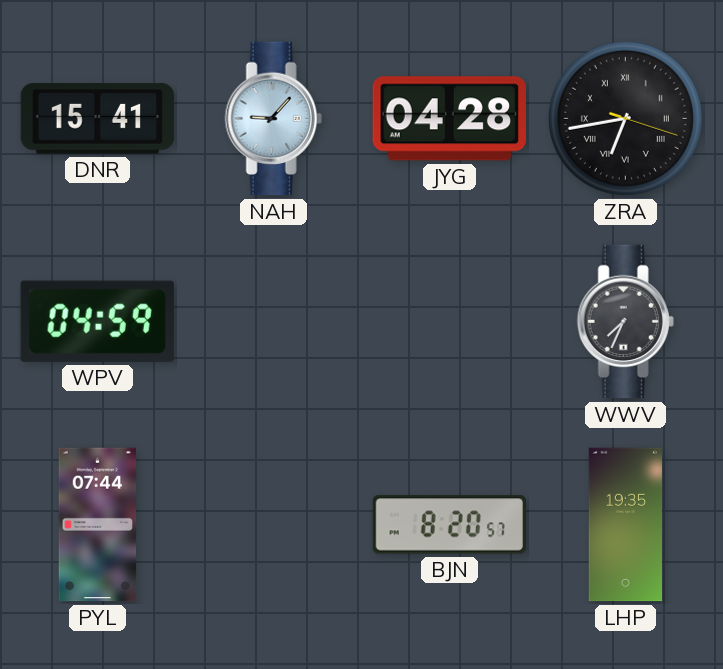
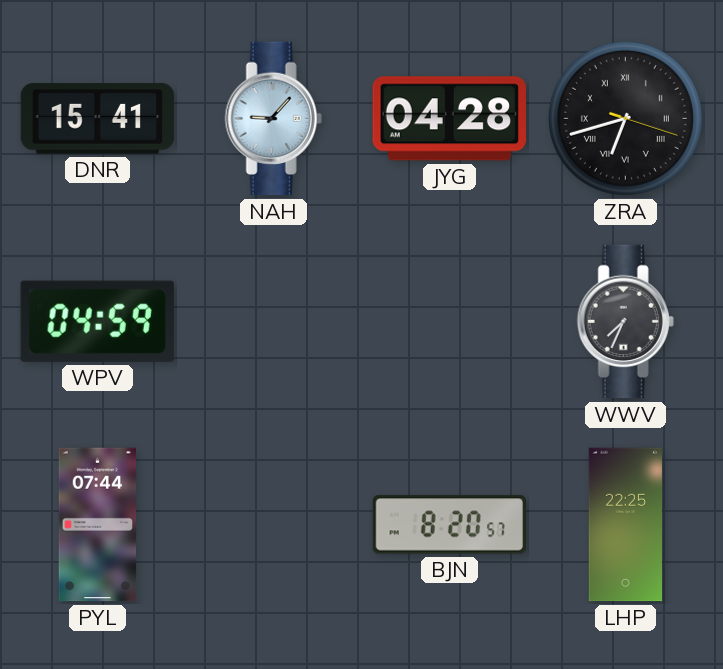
ZRA: 6:43 -> 6:42
LHP: 19:35 -> 22:25
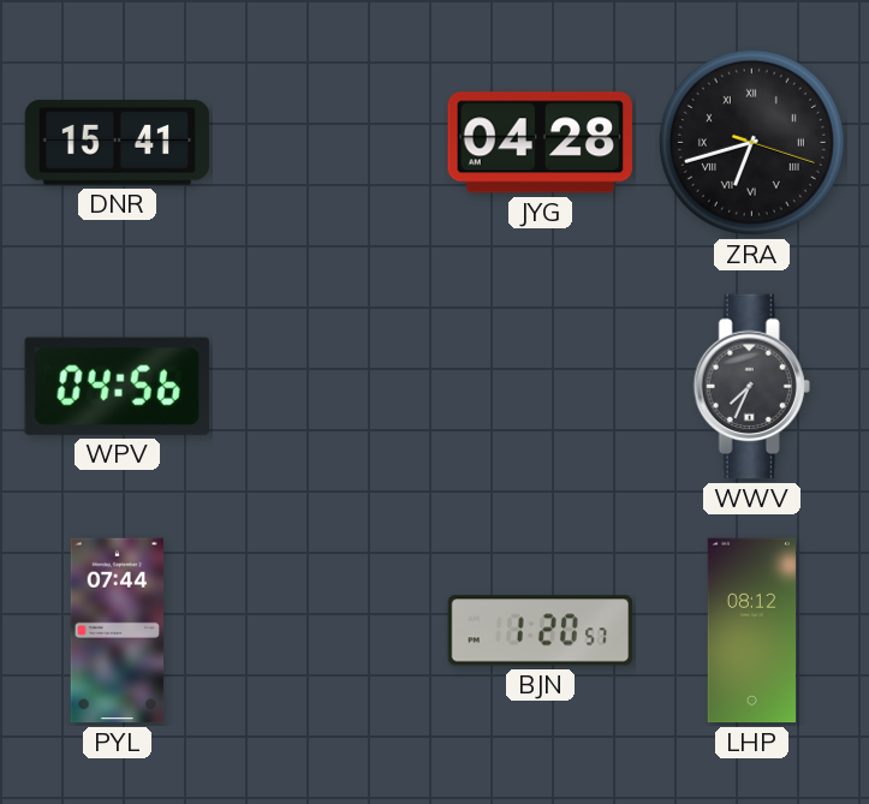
NAH: 9:07 -> none
WPV: 04:59 -> 04:56
BJN: 8:20 -> 1:20
LHP: 22:25 -> 08:12
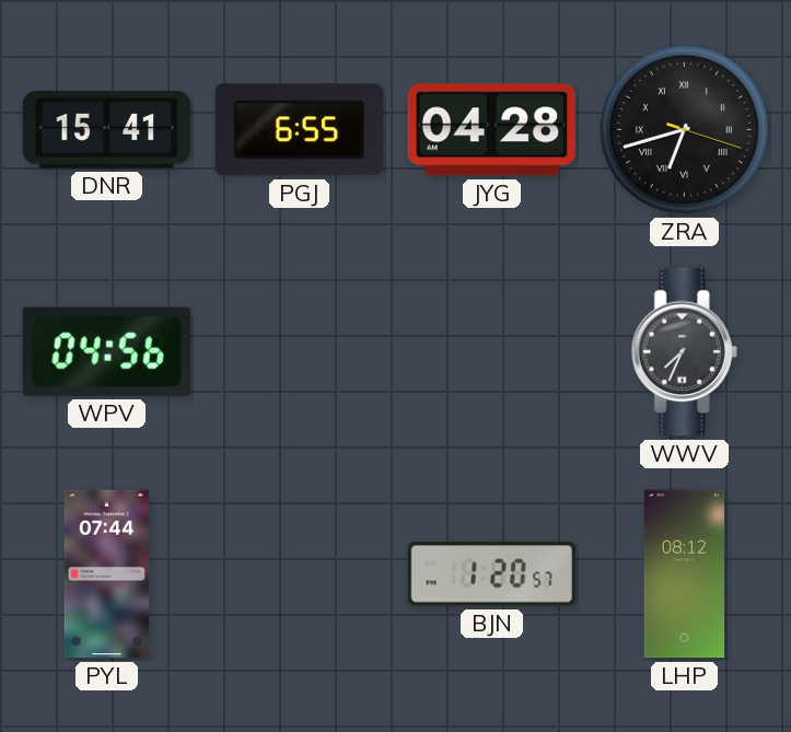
PGJ: none -> 6:55
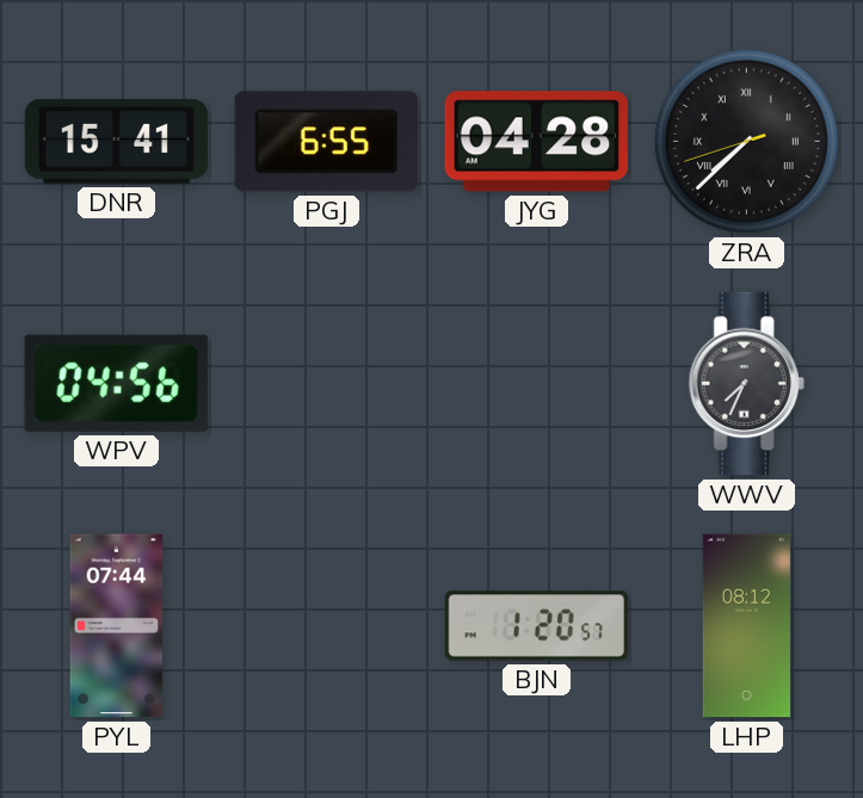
ZRA: 6:42 -> 7:37
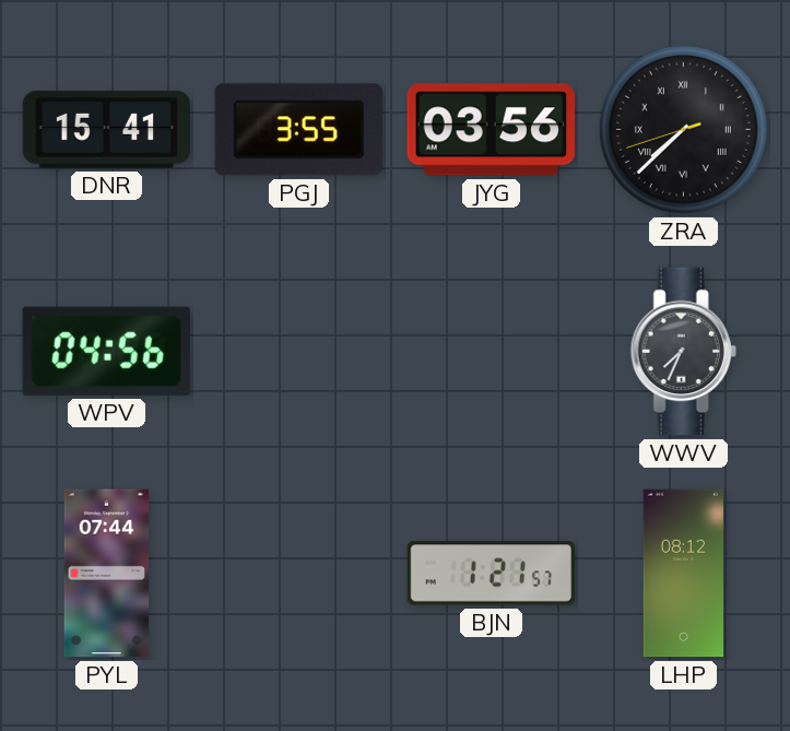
PGJ: 6:55 -> 3:55
JYG: 04:28 -> 03:56
BJN: 1:20 -> 1:21
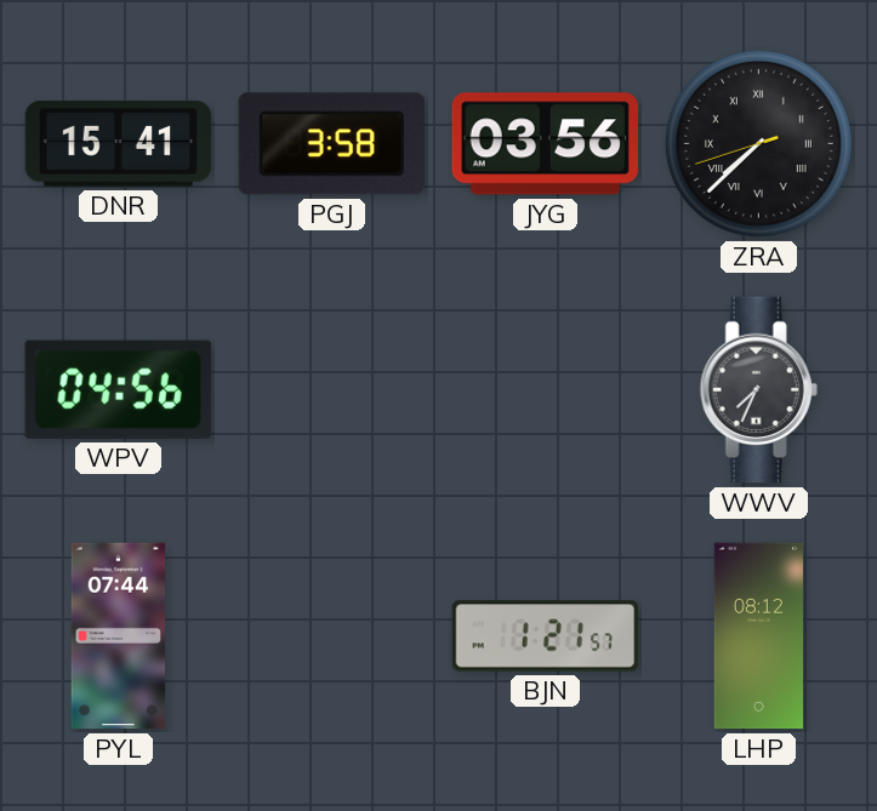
PGJ: 3:55 -> 3:58
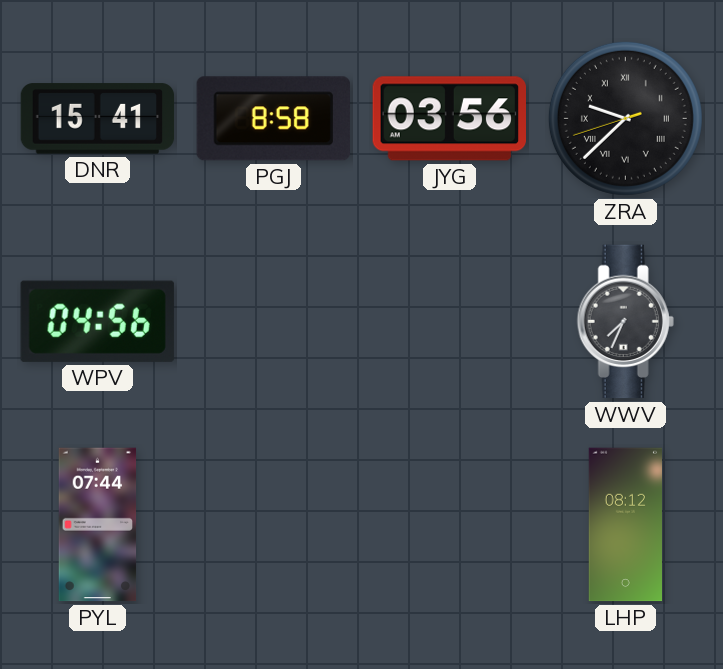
PGJ: 3:58 -> 8:58
ZRA: 7:37 -> 9:37
BJN: 1:21 -> none
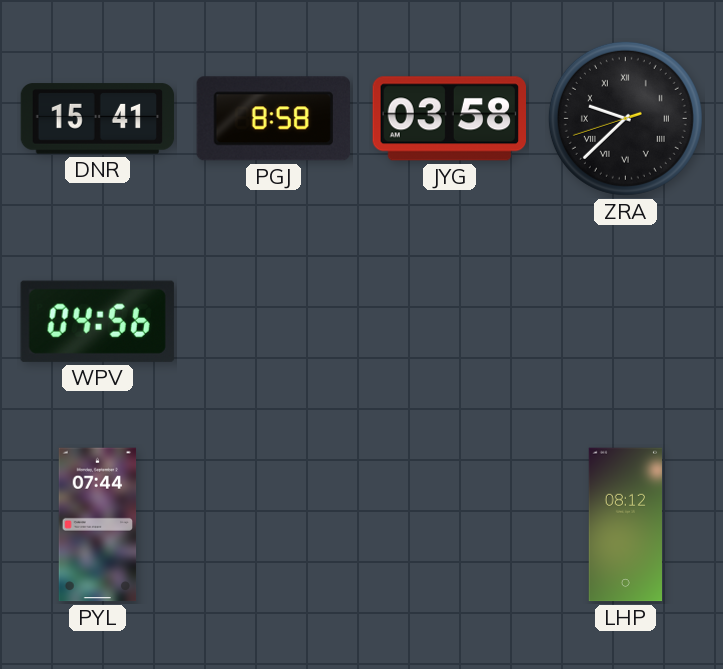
JYG: 03:56 -> 03:58
WWV: 7:34 -> none
